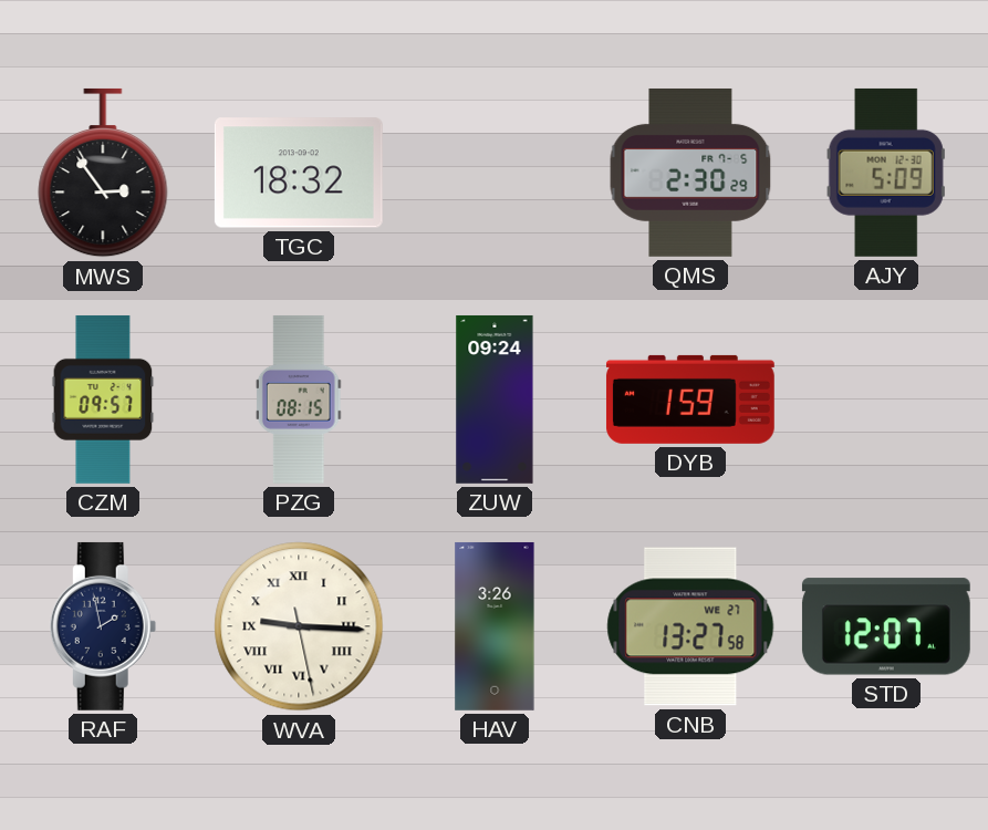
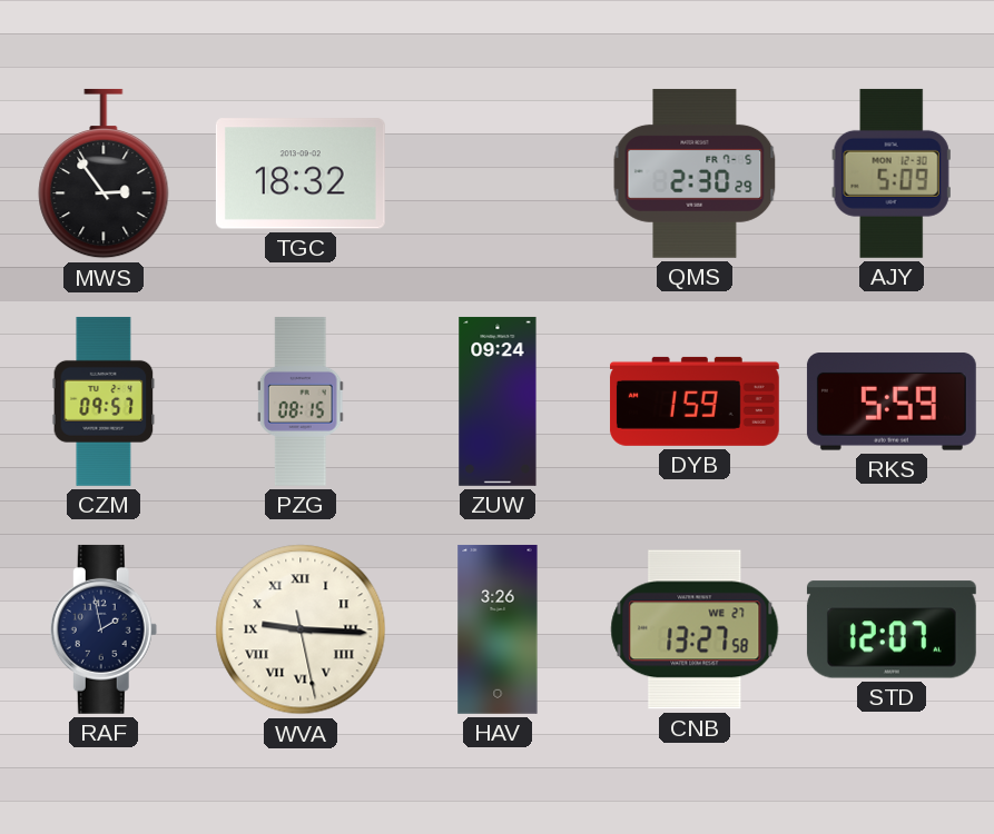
RKS: none -> 5:59
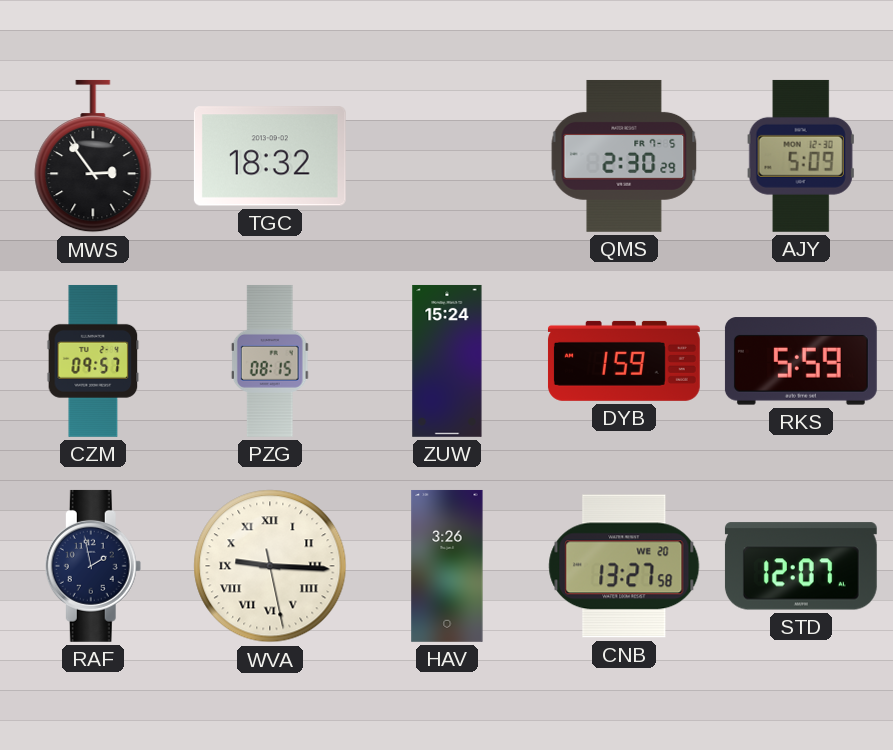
ZUW: 09:24 -> 15:24
CNB date: WE 27 -> WE 20
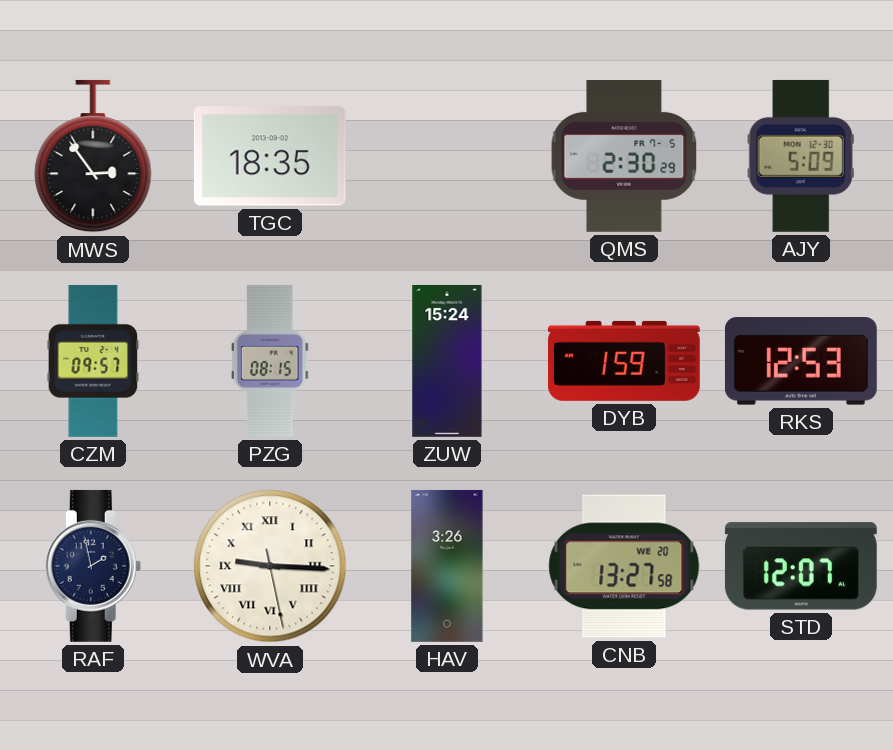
TGC: 18:32 -> 18:35
RKS: 5:59 -> 12:53
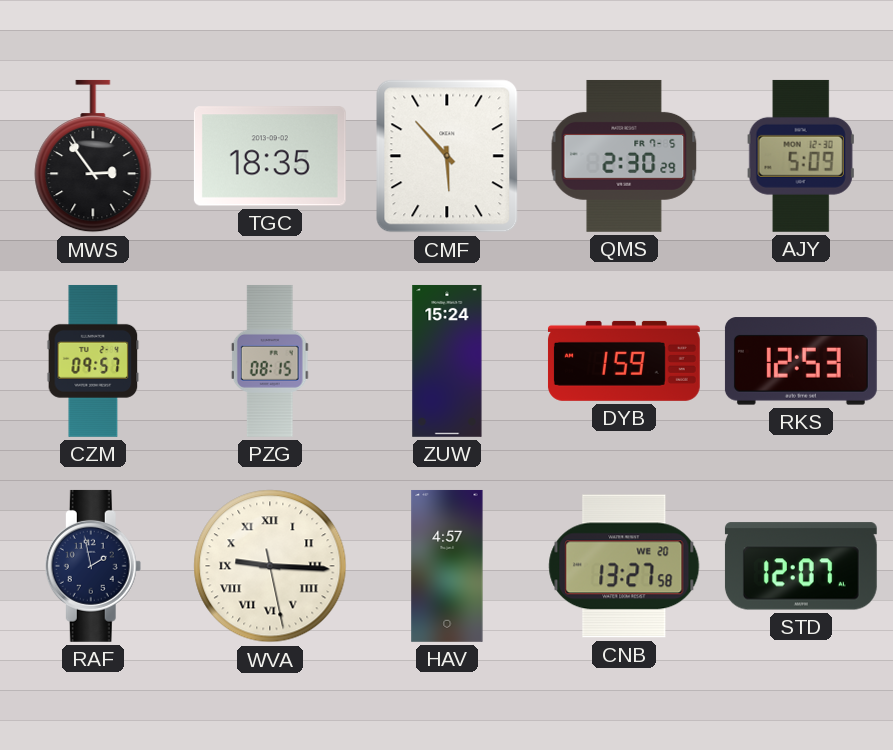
CMF: none -> 5:53
HAV: 3:26 -> 4:57
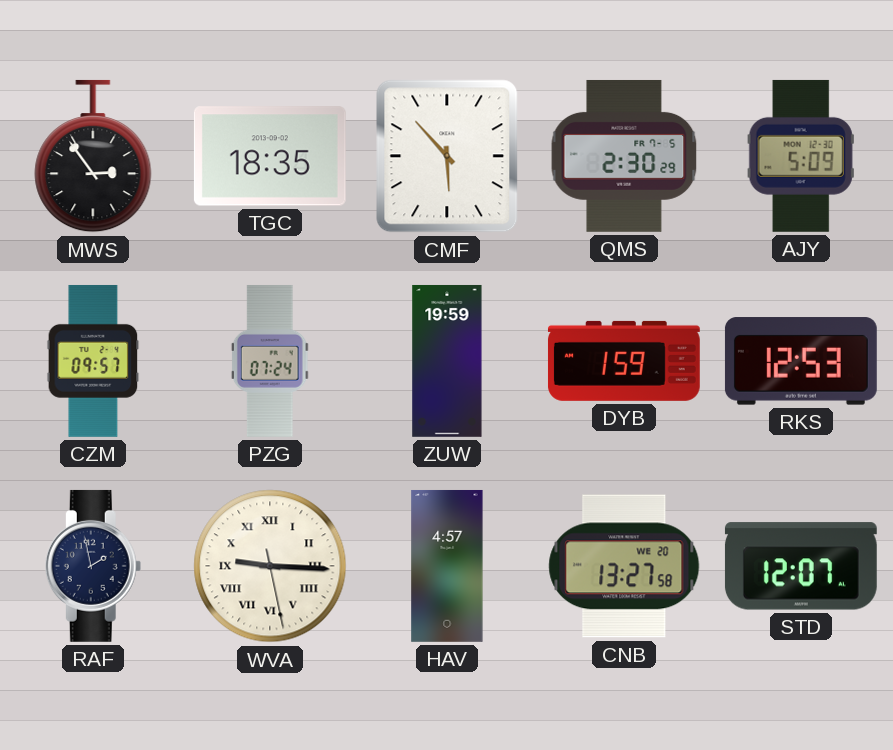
PZG: 08:15 -> 07:24
ZUW: 15:24 -> 19:59
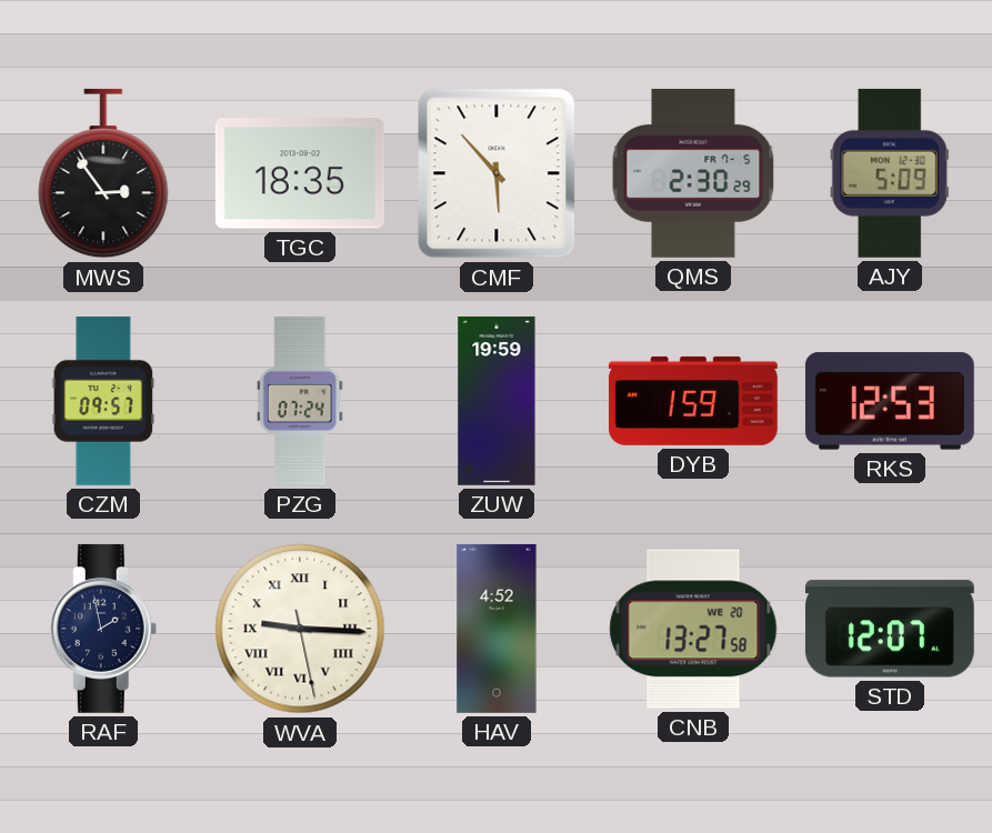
HAV: 4:57 -> 4:52
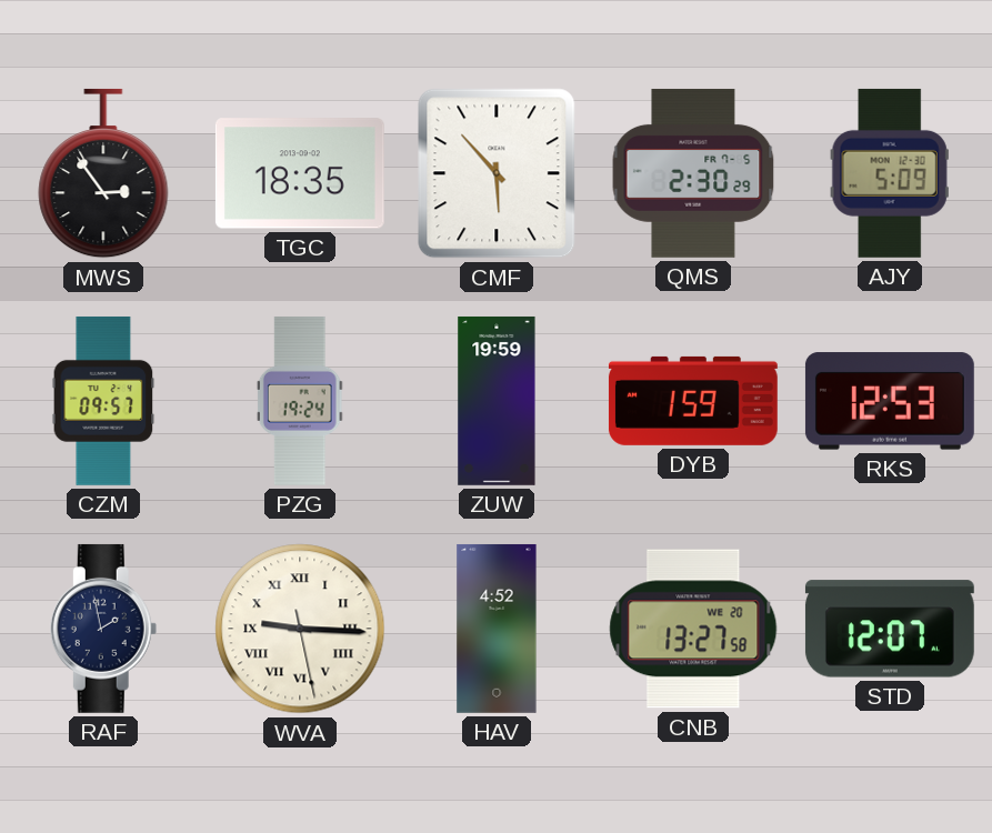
PZG: 07:24 -> 19:24
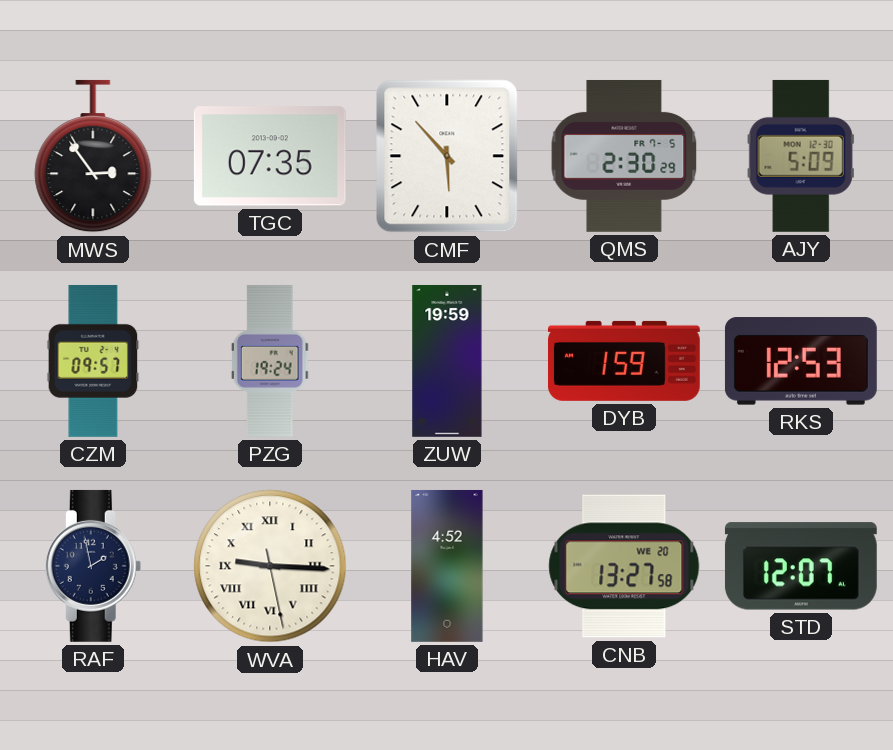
TGC: 18:35 -> 07:35
